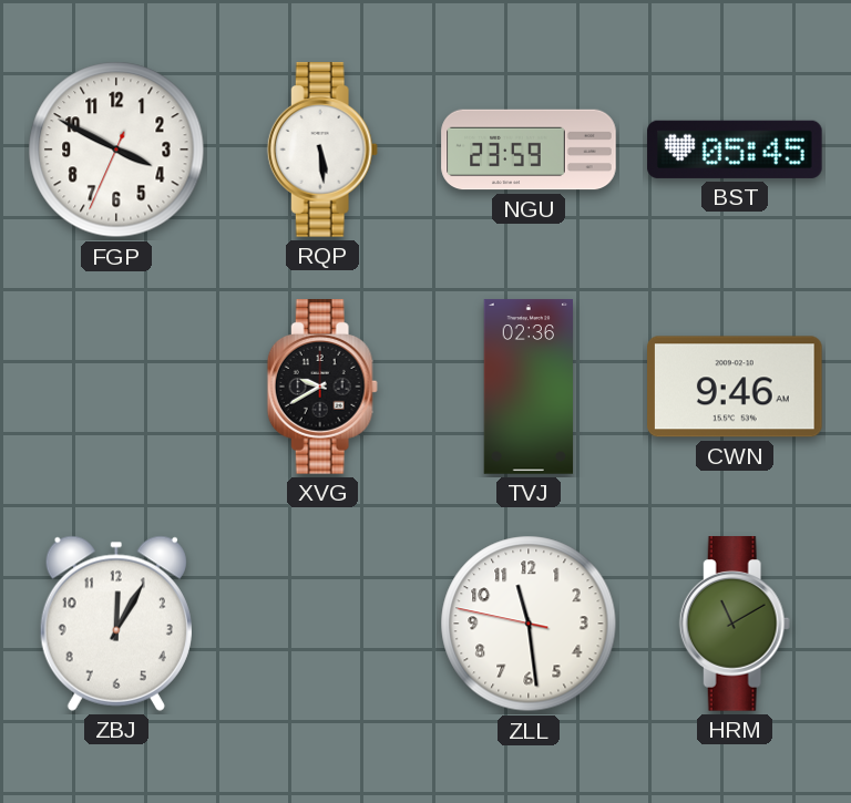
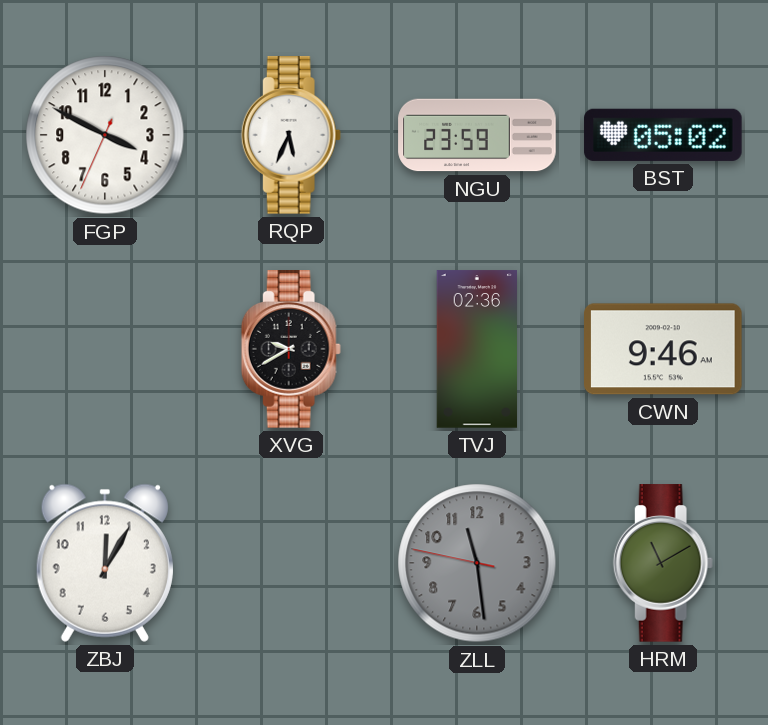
RQP: 5:29 -> 5:34
BST: 05:45 -> 05:02
ZLL dial: white -> grey
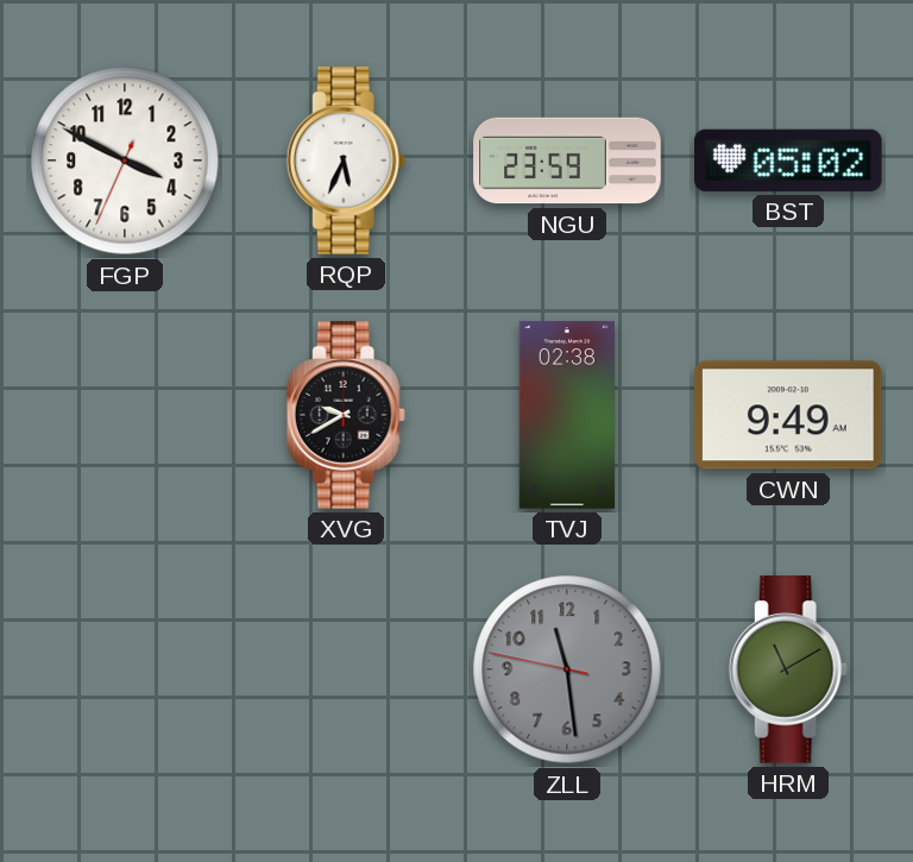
TVJ: 02:36 -> 02:38
CWN: 9:46 -> 9:49
ZBJ: 12:05 -> none
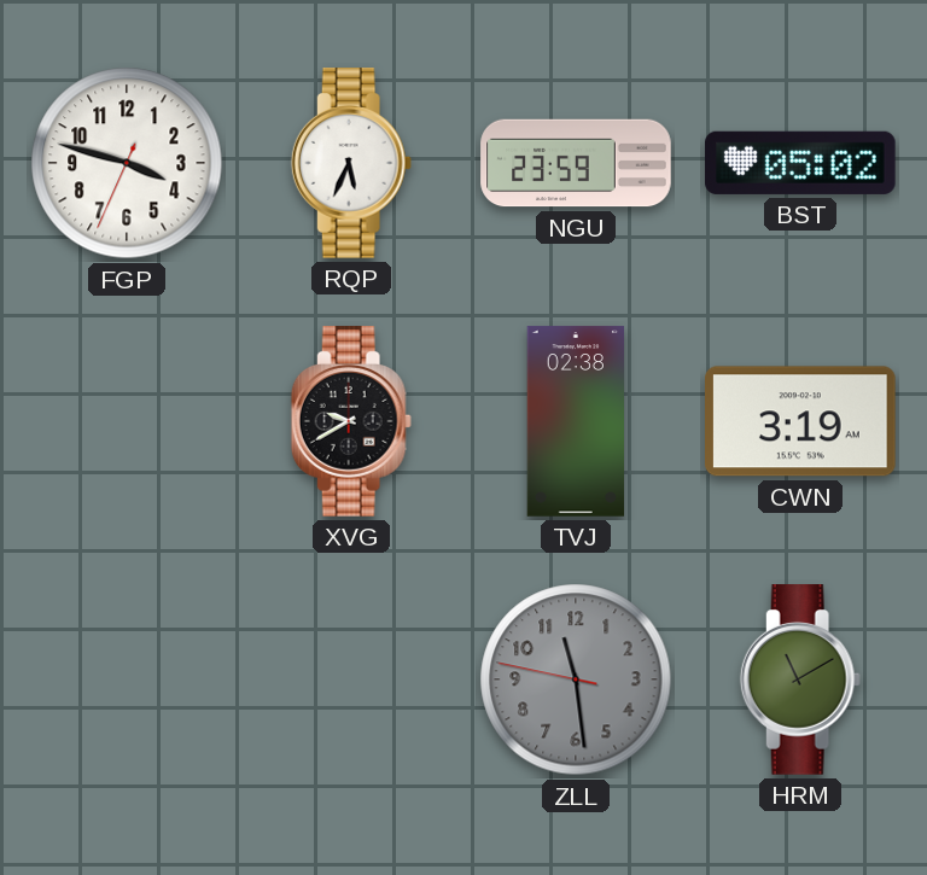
FGP: 3:49 -> 3:47
CWN: 9:49 -> 3:19
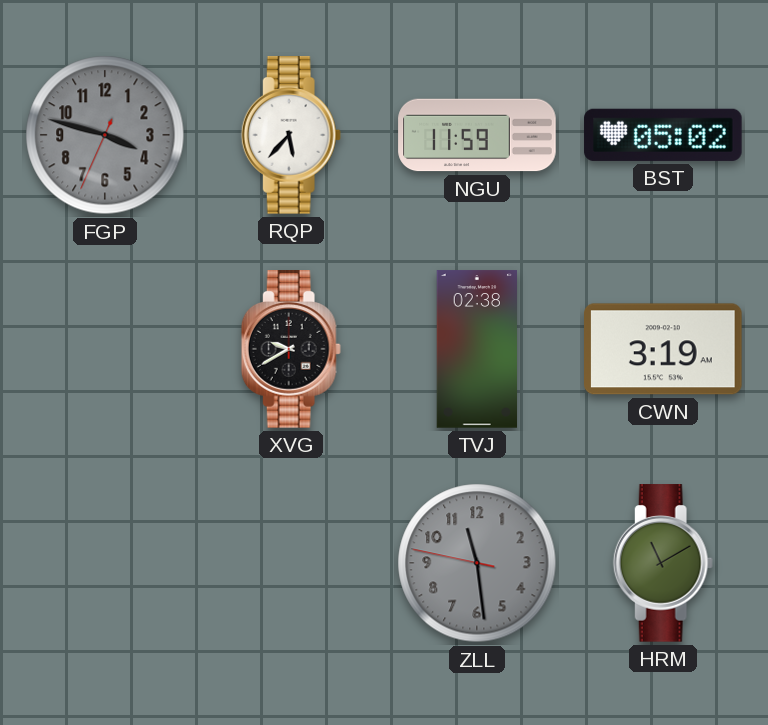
FGP dial: white -> grey
RQP: 5:34 -> 5:37
NGU: 23:59 -> 11:59
